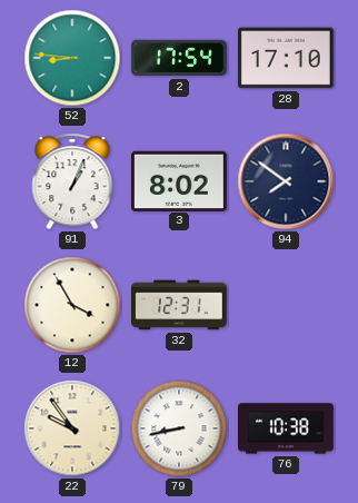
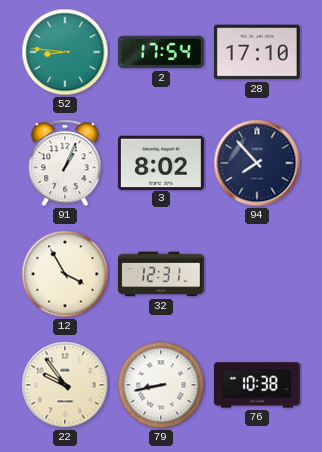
94: 7:51 -> 7:53
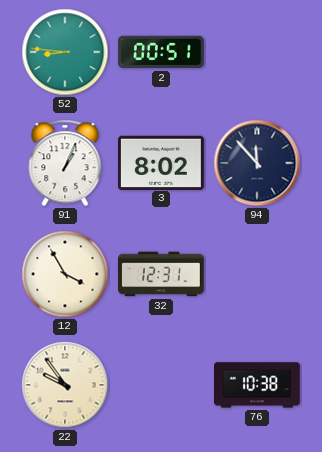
2: 17:54 -> 00:51
28: 17:10 -> none
94: 7:53 -> 11:53
79: 8:43 -> none
